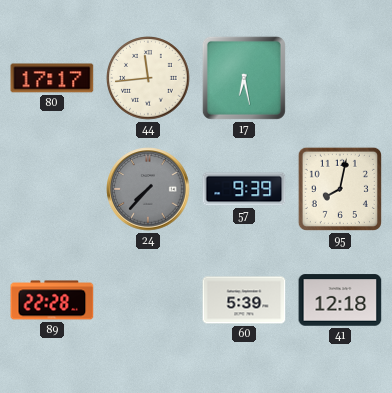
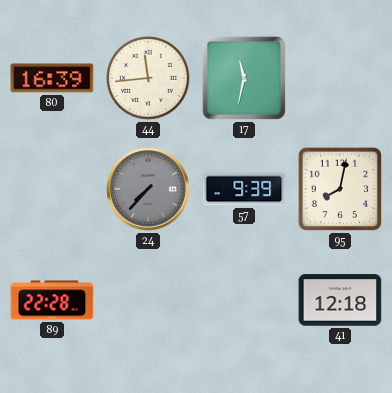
80: 17:17 -> 16:39
17: 6:28 -> 11:32
60: 5:39 -> none
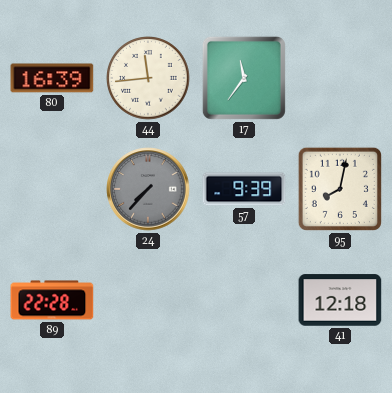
17: 11:32 -> 11:36
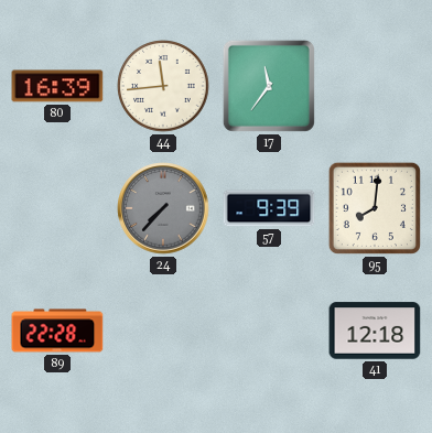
95: 8:02 -> 8:01
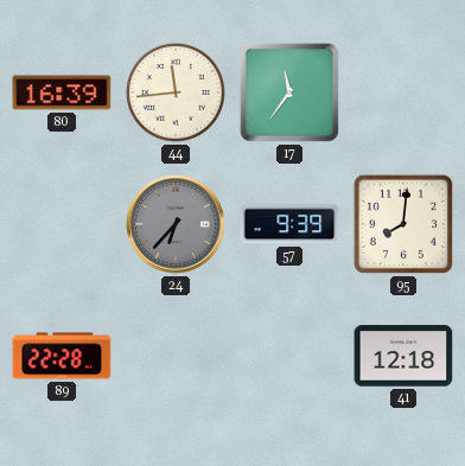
24: 7:37 -> 6:37
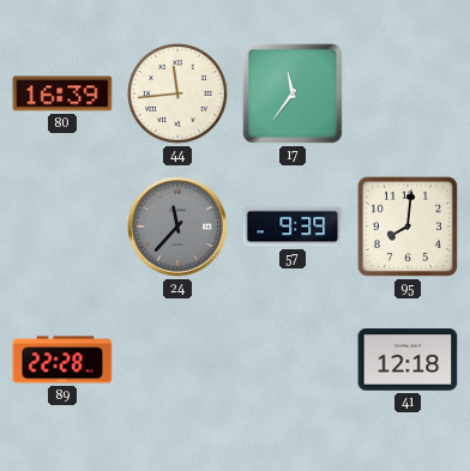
24: 6:37 -> 11:37
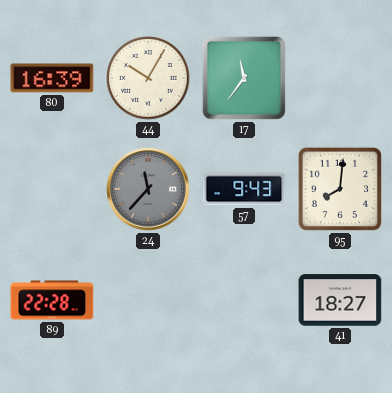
44: 11:44 -> 10:05
57: 9:39 -> 9:43
41: 12:18 -> 18:27
